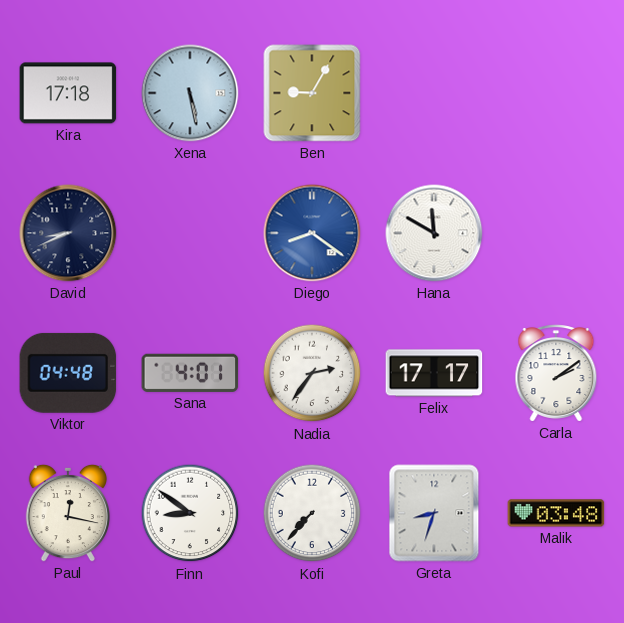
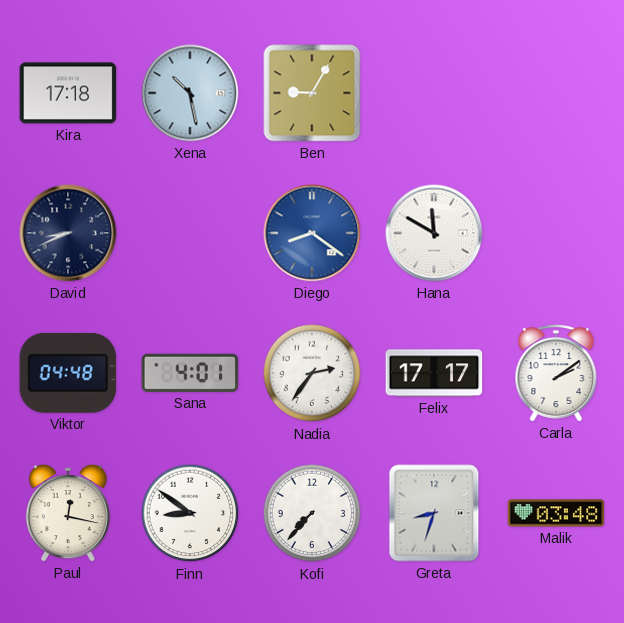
Xena: 5:28 -> 10:28
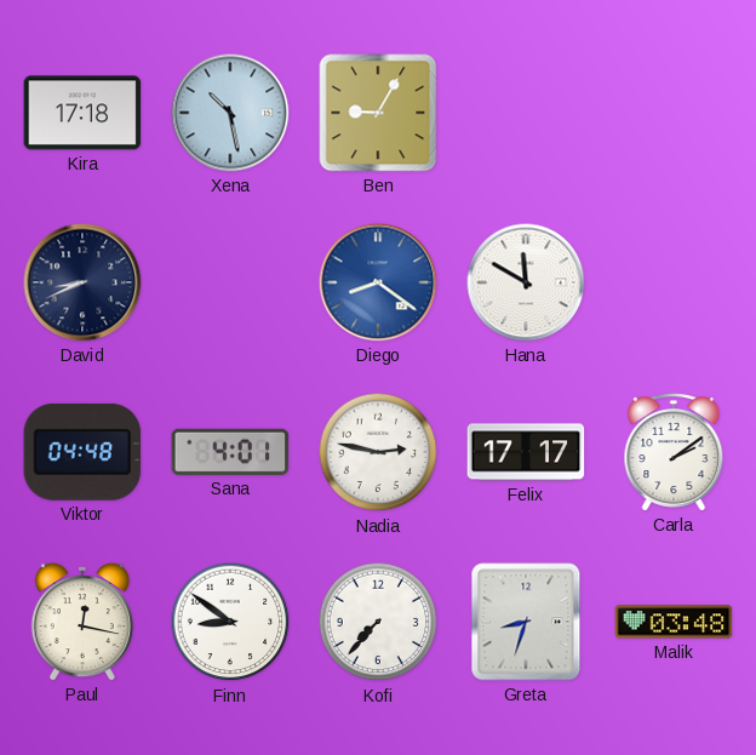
Nadia: 2:36 -> 2:47
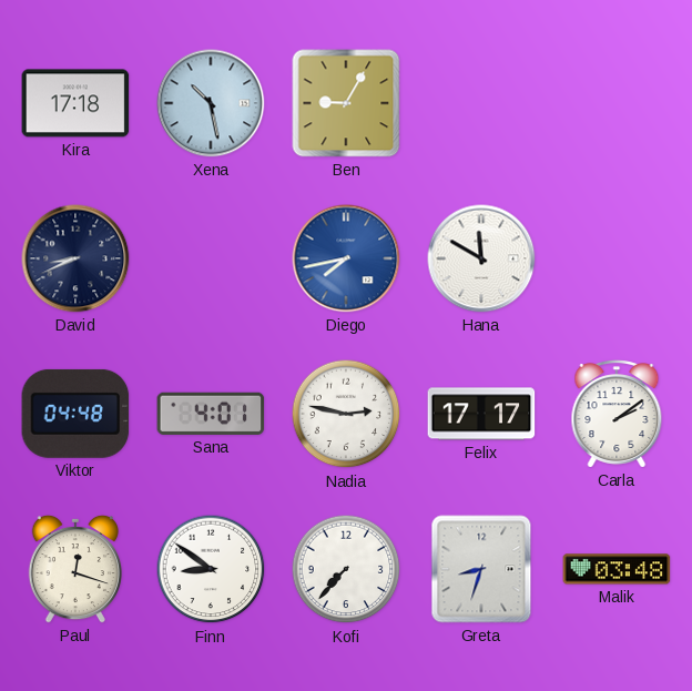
Diego: 8:21 -> 7:43
Paul: 12:17 -> 12:18
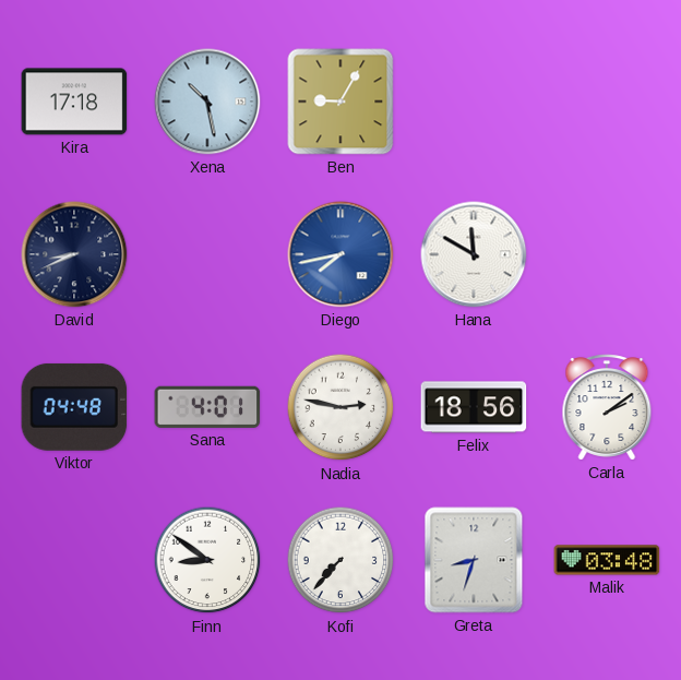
Felix: 17:17 -> 18:56
Paul: 12:18 -> none
